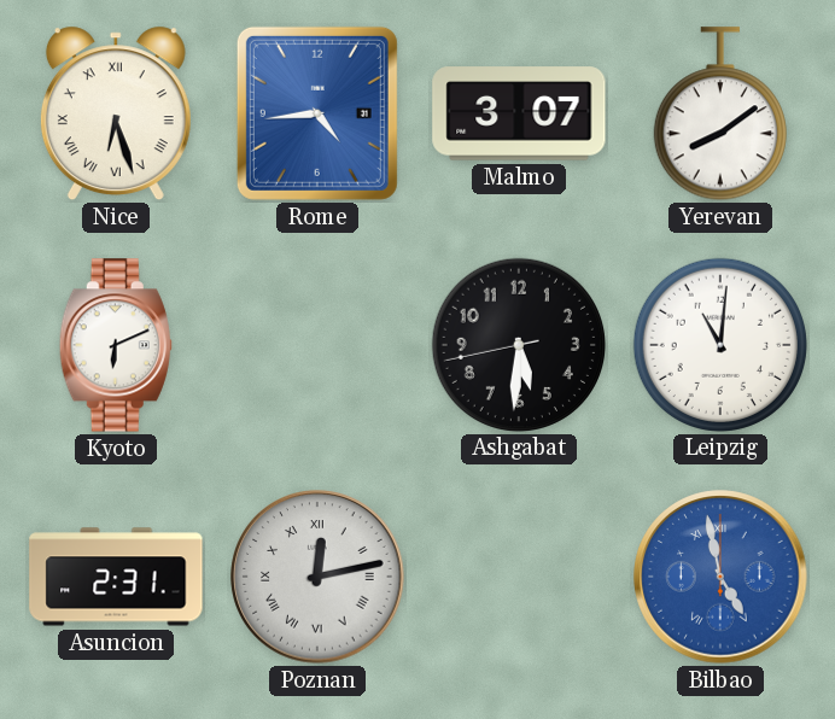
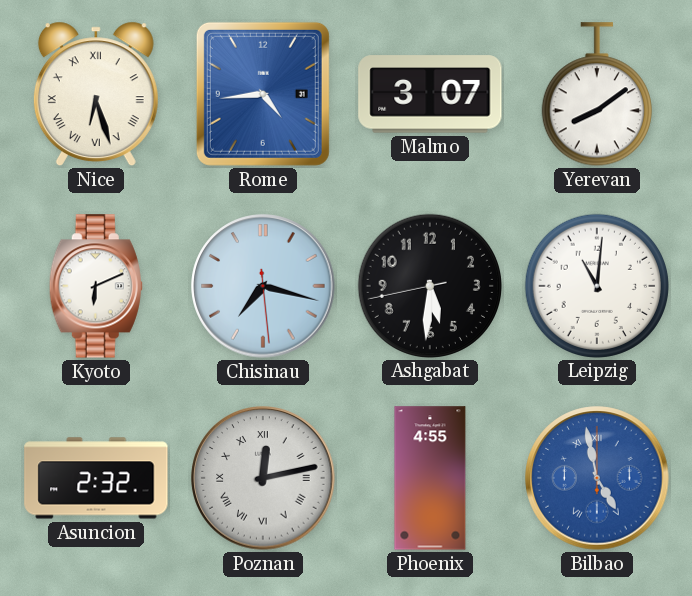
Chisinau: none -> 7:17
Asuncion: 2:31 -> 2:32
Phoenix: none -> 4:55
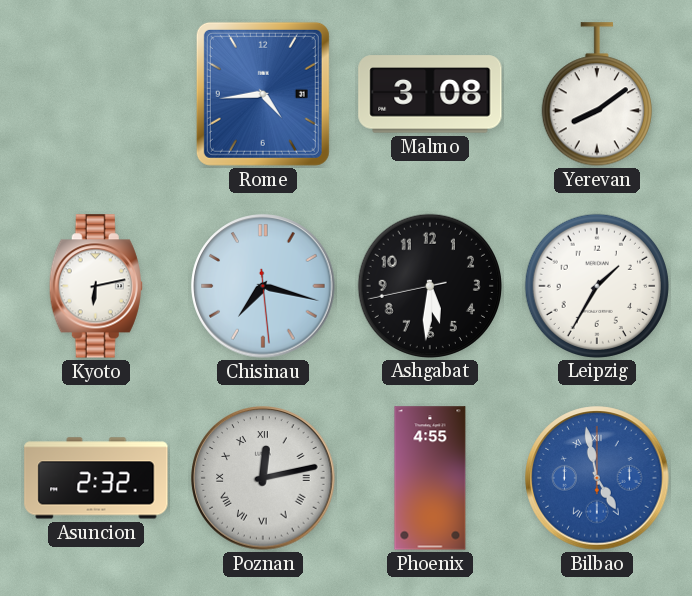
Nice: 6:27 -> none
Malmo: 3:07 -> 3:08
Kyoto: 6:11 -> 6:13
Leipzig: 11:01 -> 1:35
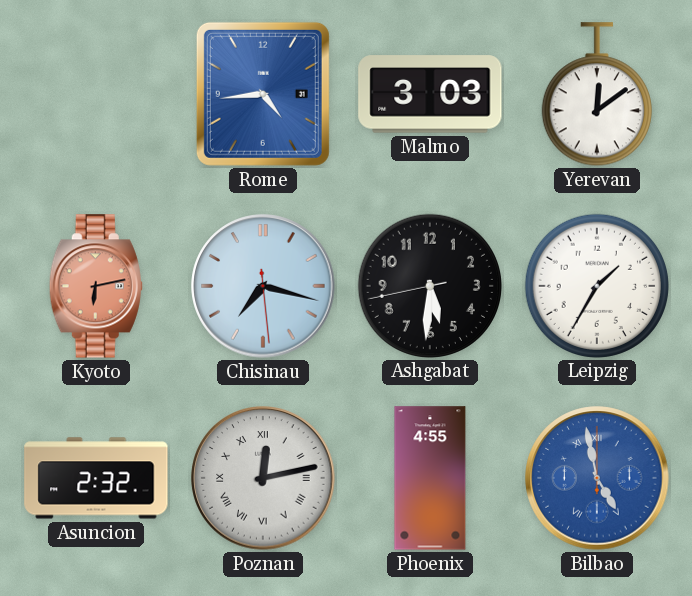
Malmo: 3:08 -> 3:03
Yerevan: 8:09 -> 12:09
Kyoto dial: white -> salmon
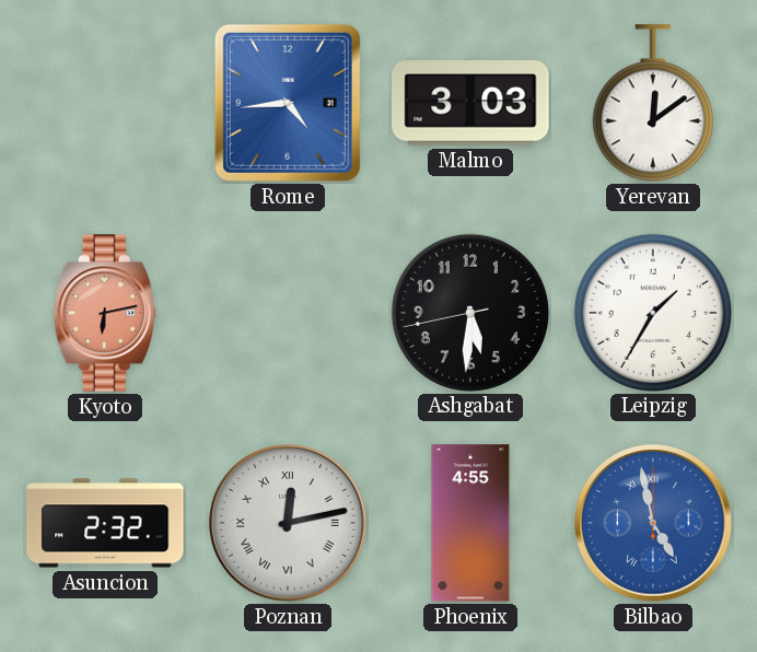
Chisinau: 7:17 -> none
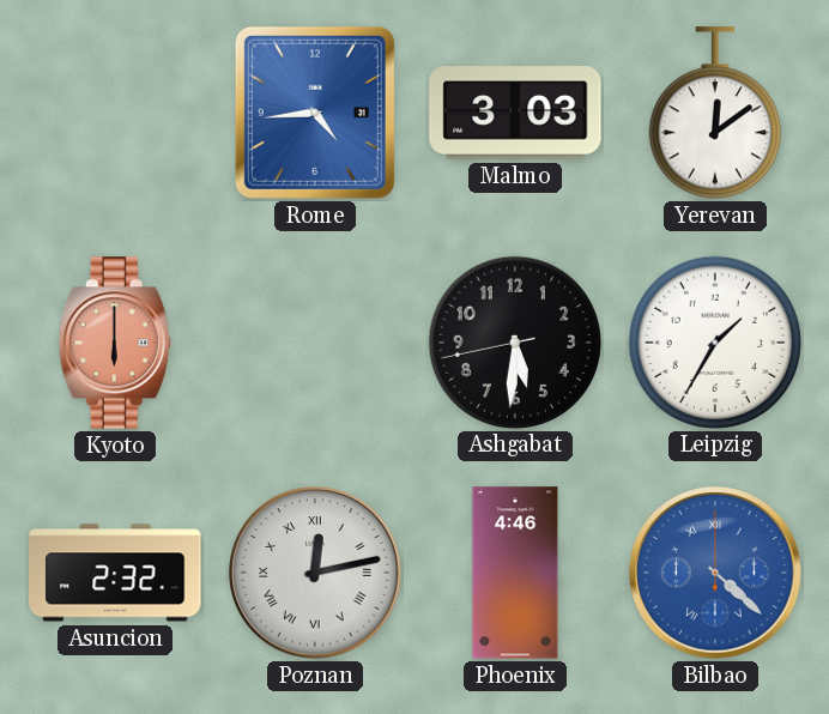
Kyoto: 6:13 -> 6:00
Phoenix: 4:55 -> 4:46
Bilbao: 4:58 -> 4:22
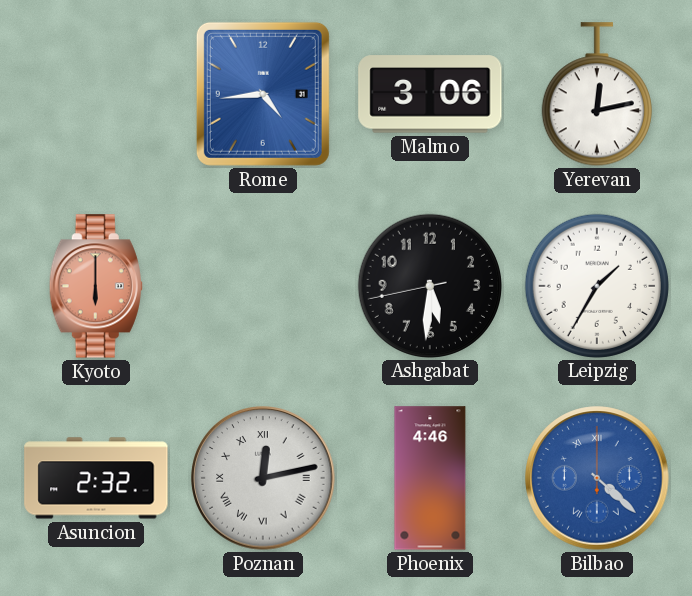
Malmo: 3:03 -> 3:06
Yerevan: 12:09 -> 12:13
